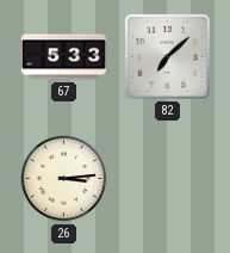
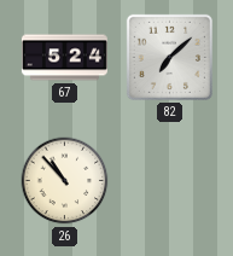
67: 5:33 -> 5:24
26: 3:14 -> 10:53
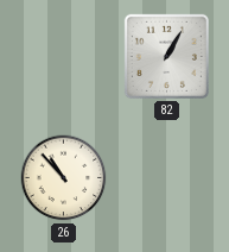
67: 5:24 -> none
82: 7:08 -> 1:05
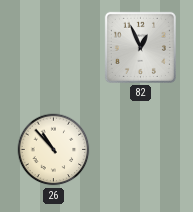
82: 1:05 -> 12:56
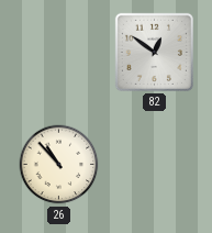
82: 12:56 -> 12:51
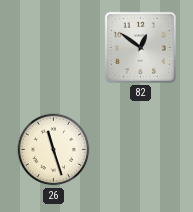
26: 10:53 -> 11:27
